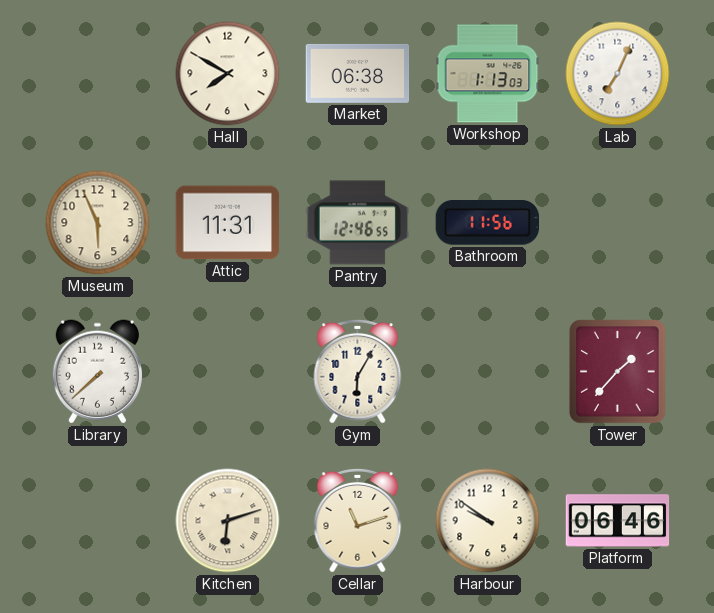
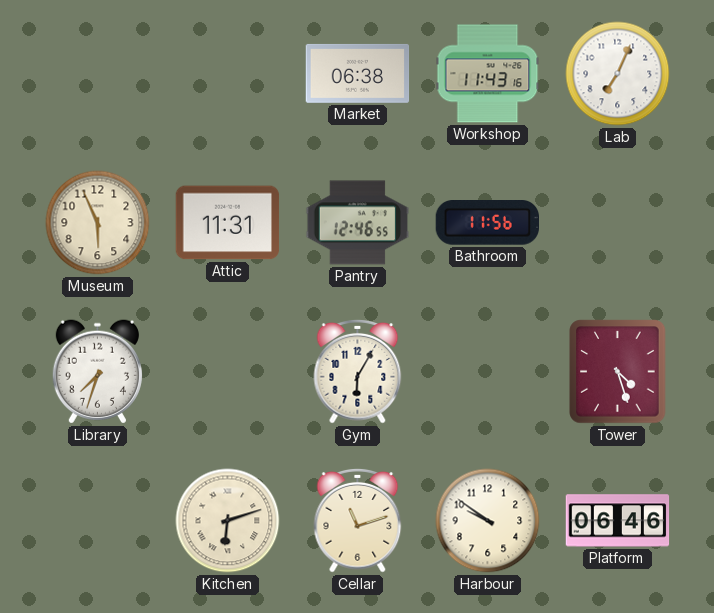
Hall: 7:50 -> none
Workshop: 1:13 -> 11:43
Library: 7:38 -> 7:33
Tower: 1:37 -> 4:27
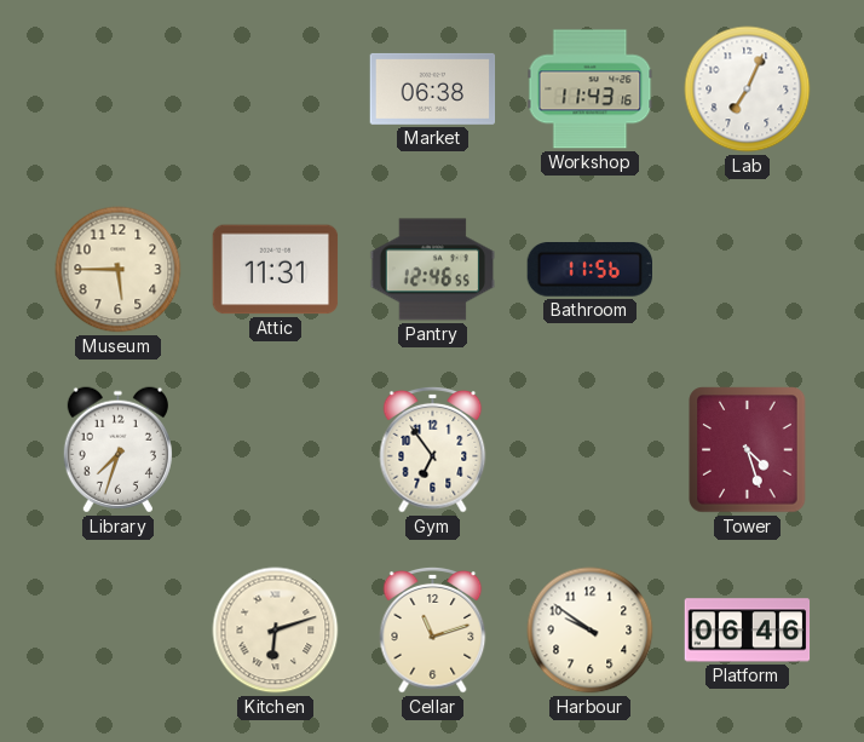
Museum: 5:56 -> 5:45
Gym: 6:05 -> 6:54
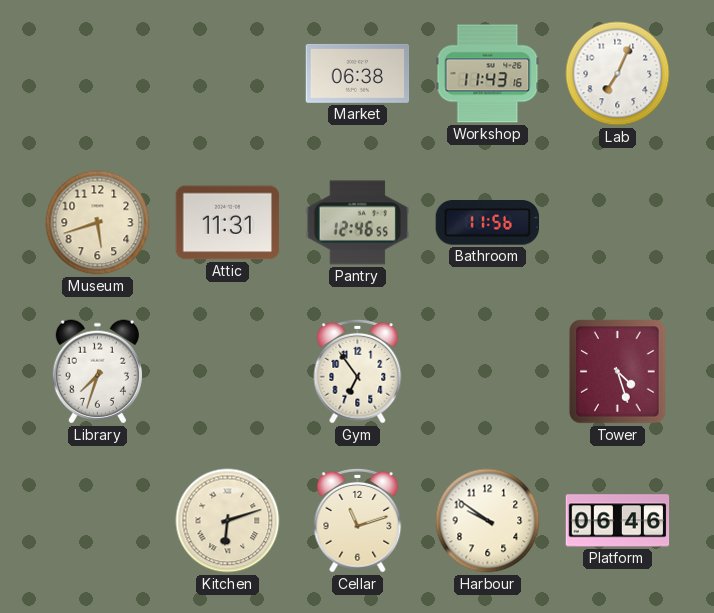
Museum: 5:45 -> 5:42
